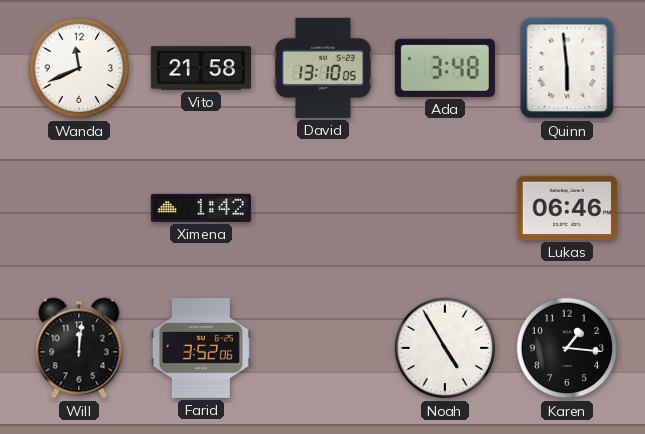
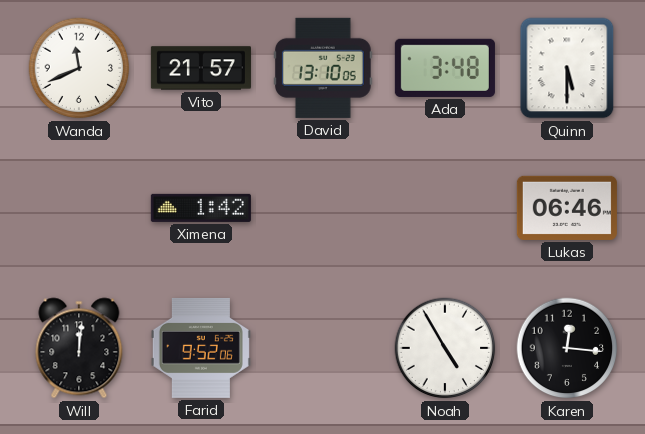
Vito: 21:58 -> 21:57
Quinn: 5:59 -> 5:30
Farid: 3:52 -> 9:52
Karen: 1:16 -> 12:16
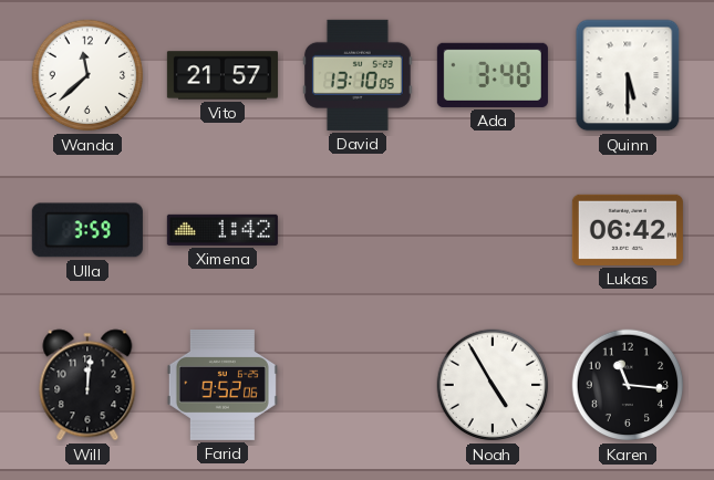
Wanda: 11:41 -> 11:38
Ulla: none -> 3:59
Lukas: 06:46 -> 06:42
Karen: 12:16 -> 11:16
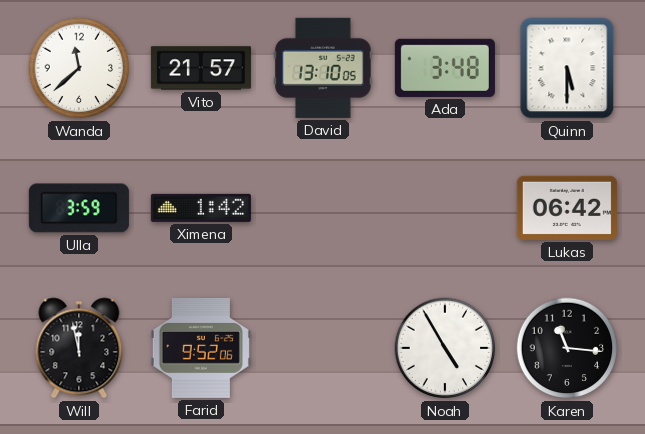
Will: 12:01 -> 11:58
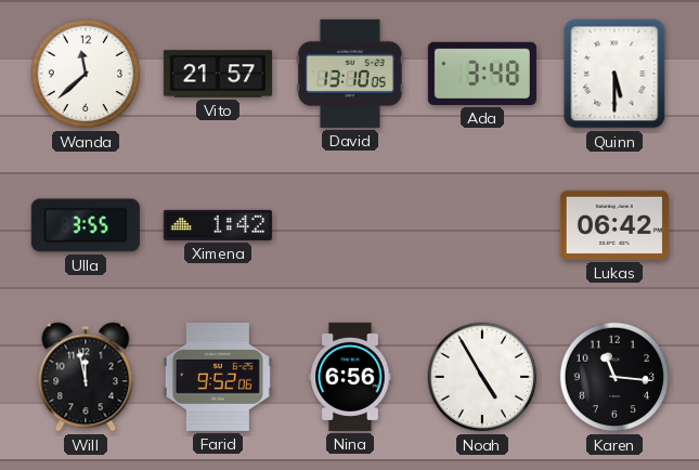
Ulla: 3:59 -> 3:55
Nina: none -> 6:56
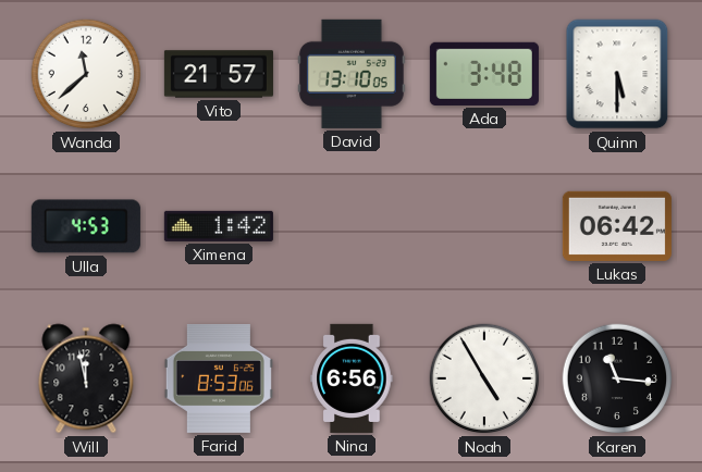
Ulla: 3:55 -> 4:53
Farid: 9:52 -> 8:53
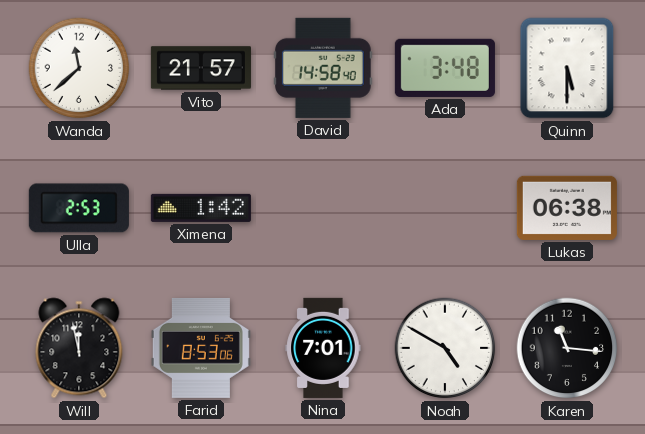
David: 13:10 -> 14:58
Ulla: 4:53 -> 2:53
Lukas: 06:42 -> 06:38
Nina: 6:56 -> 7:01
Noah: 4:55 -> 4:50
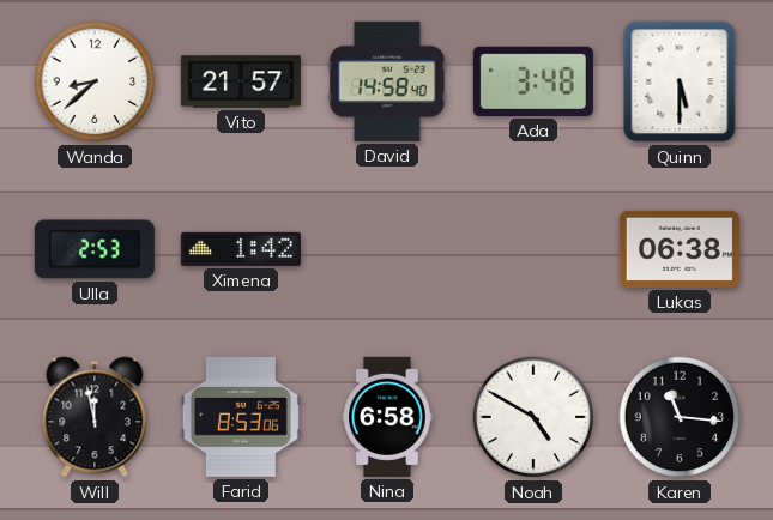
Wanda: 11:38 -> 8:38
Nina: 7:01 -> 6:58
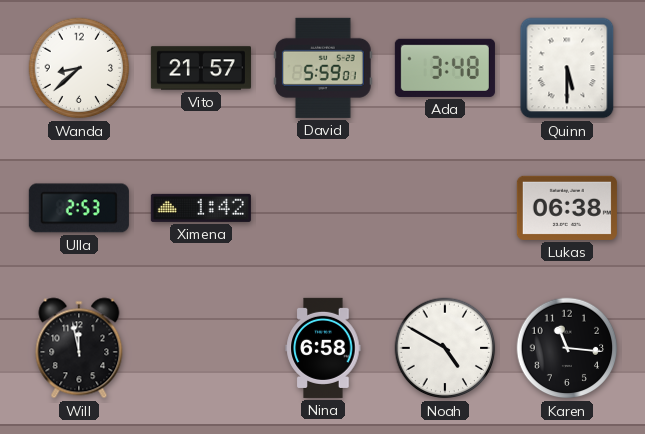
David: 14:58 -> 5:59
Farid: 8:53 -> none
